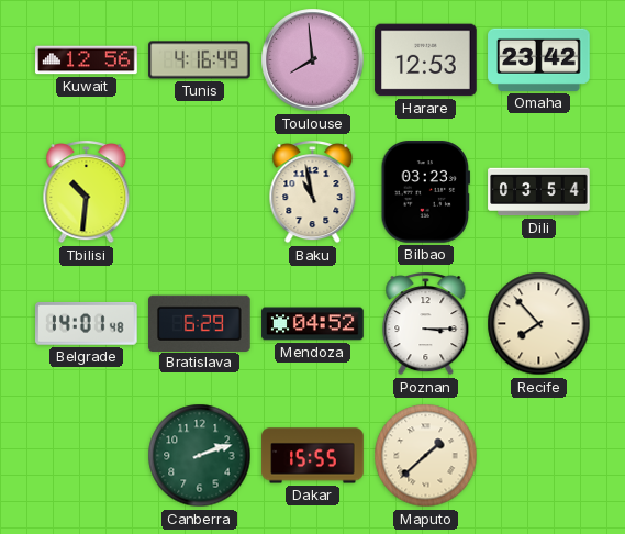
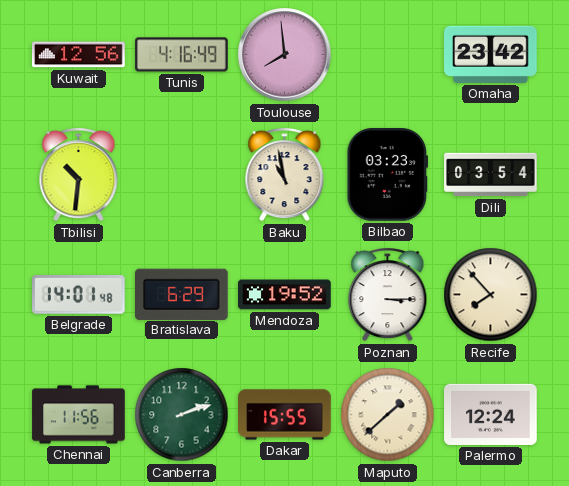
Harare: 12:53 -> none
Mendoza: 04:52 -> 19:52
Chennai: none -> 11:56
Palermo: none -> 12:24
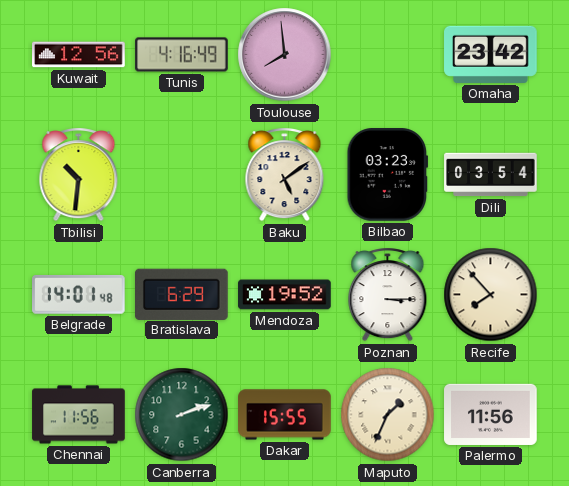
Baku: 10:58 -> 5:09
Maputo: 1:38 -> 1:34
Palermo: 12:24 -> 11:56
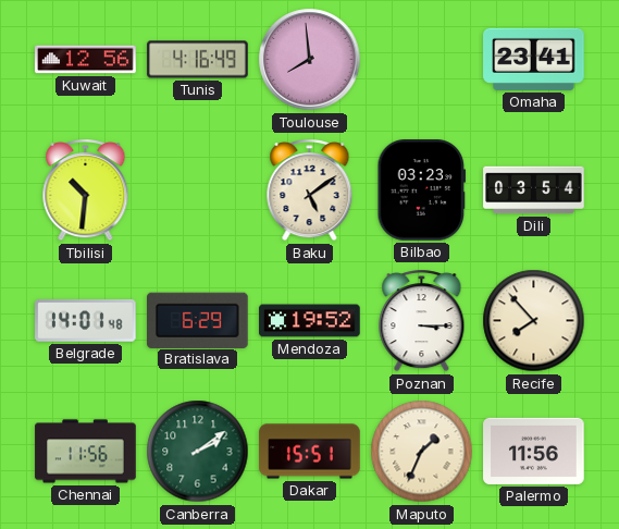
Omaha: 23:42 -> 23:41
Canberra: 2:12 -> 2:09
Dakar: 15:55 -> 15:51
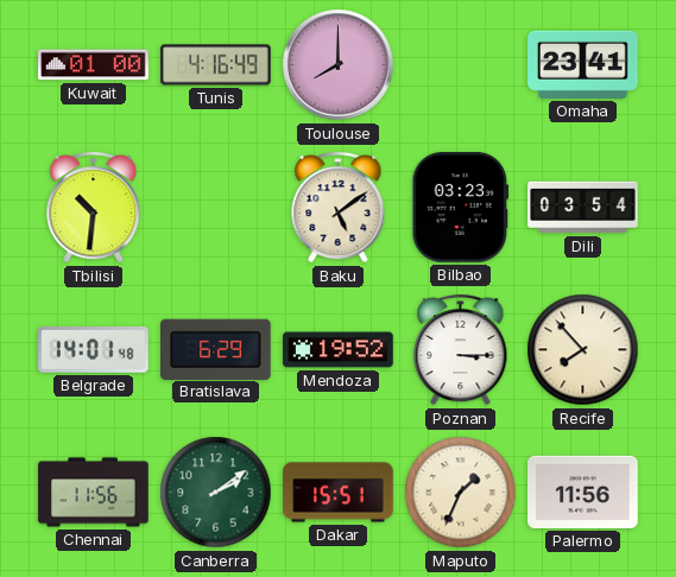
Kuwait: 12:56 -> 01:00
Toulouse: 7:59 -> 8:00
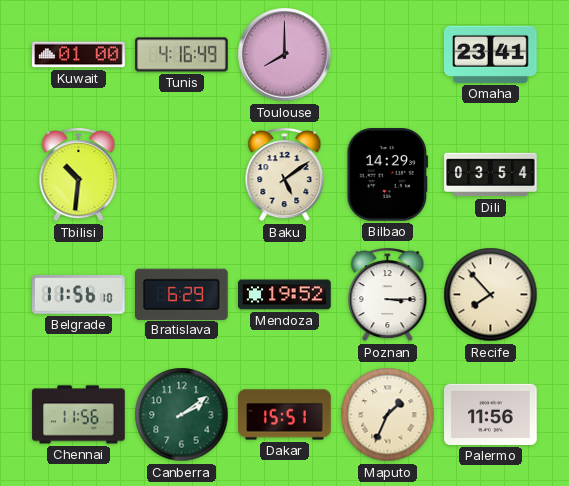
Bilbao: 03:23 -> 14:29
Belgrade: 14:01 -> 11:56
